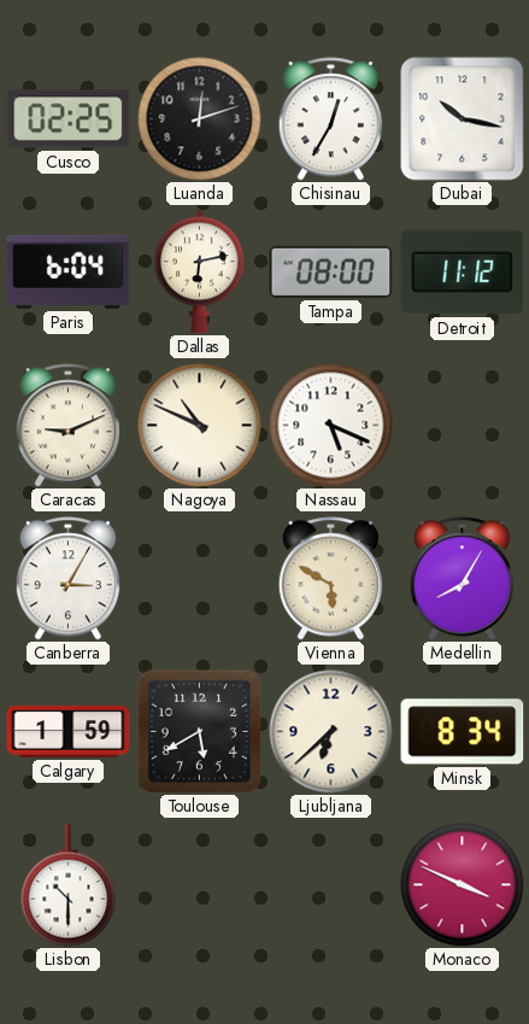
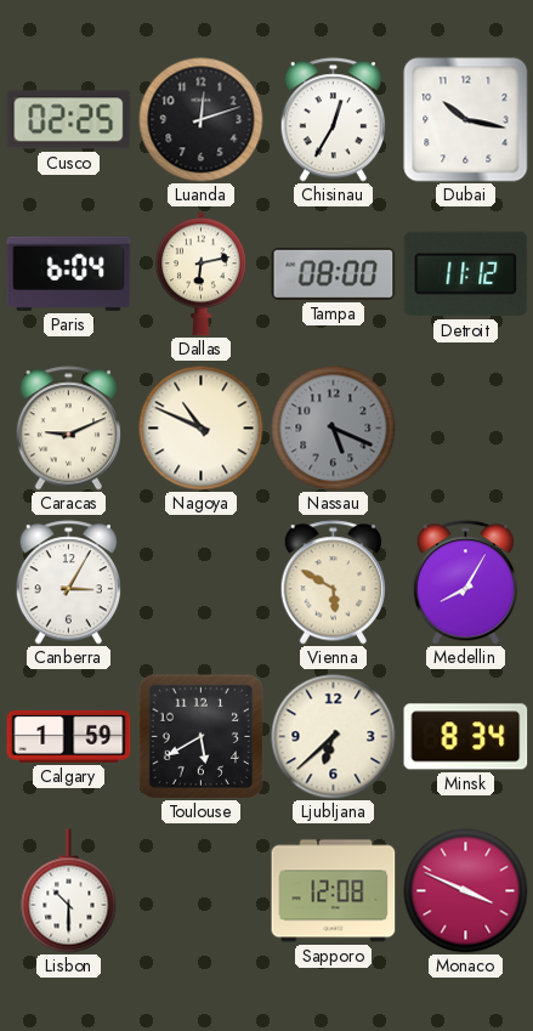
Nassau dial: white -> grey
Sapporo: none -> 12:08
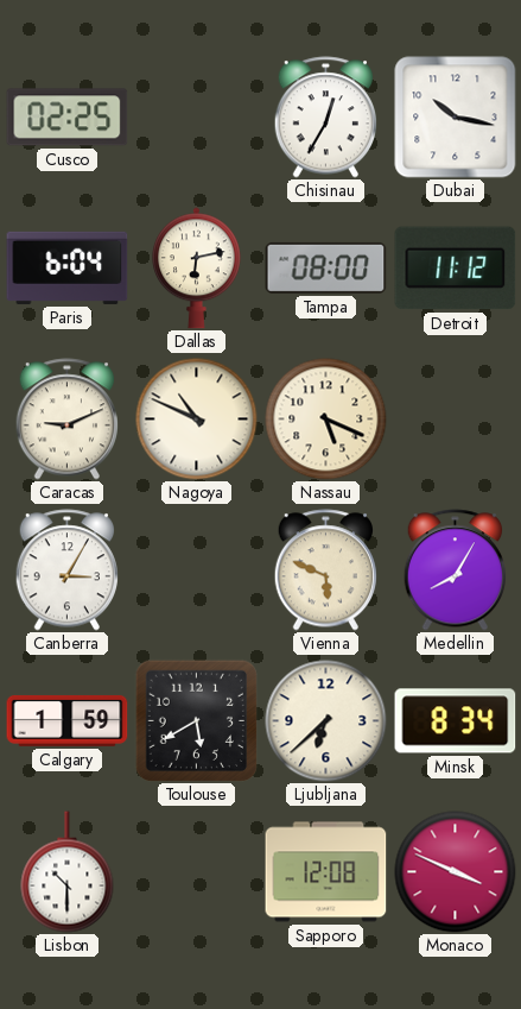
Luanda: 12:12 -> none
Nassau dial: grey -> cream
Vienna: 5:50 -> 5:49
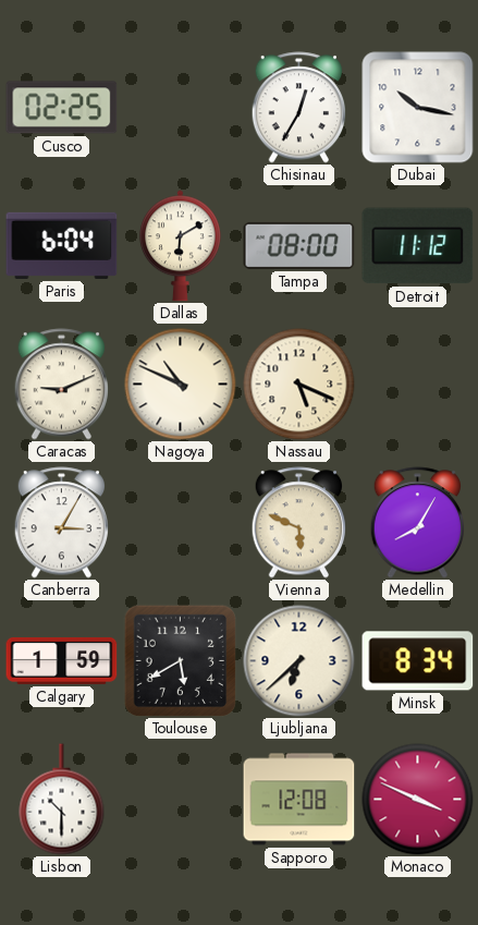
Dallas: 6:13 -> 6:10
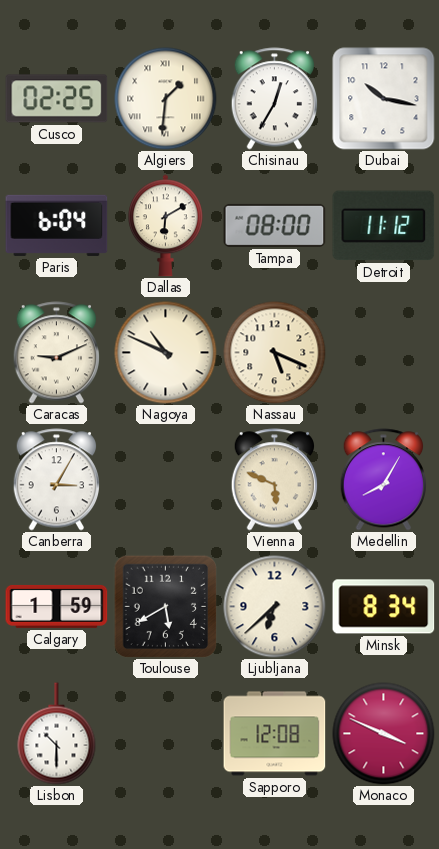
Algiers: none -> 1:31
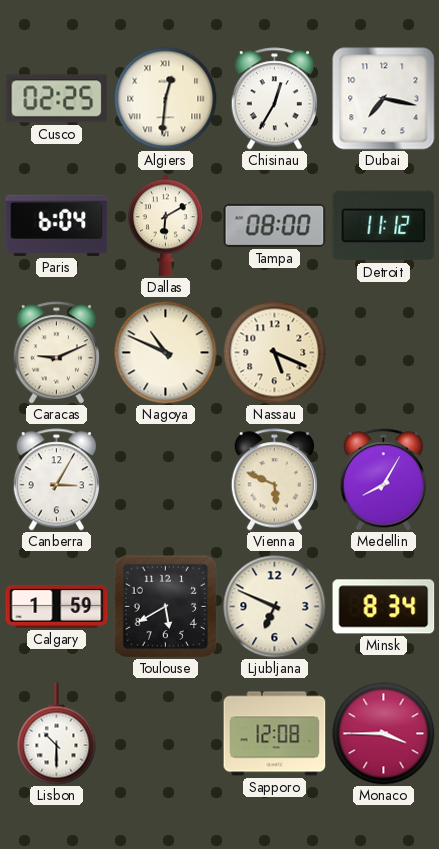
Algiers: 1:31 -> 12:31
Dubai: 10:17 -> 7:17
Ljubljana: 6:38 -> 6:49
Monaco: 3:49 -> 3:45
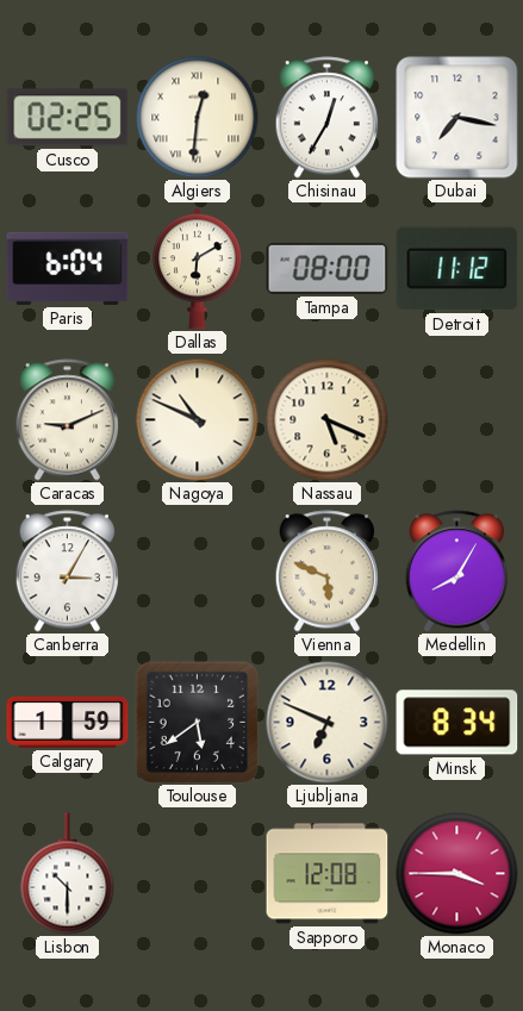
Toulouse: 5:40 -> 5:39
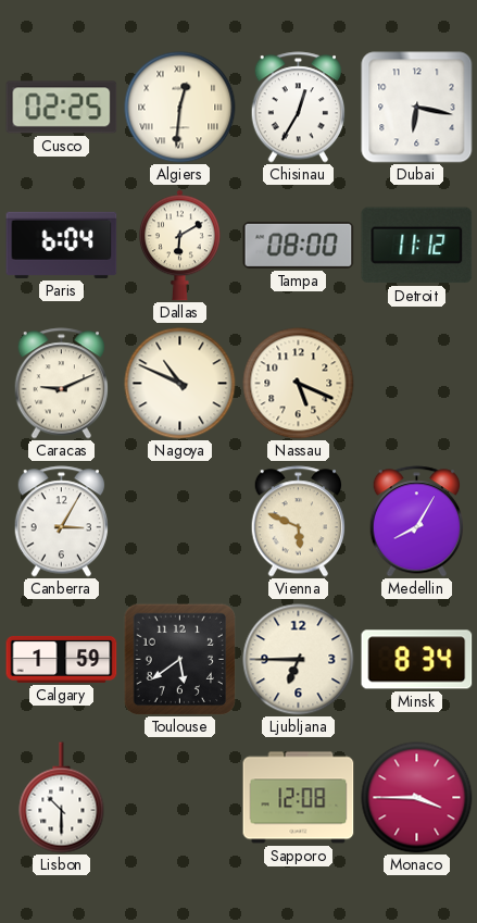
Dubai: 7:17 -> 6:17
Ljubljana: 6:49 -> 6:45
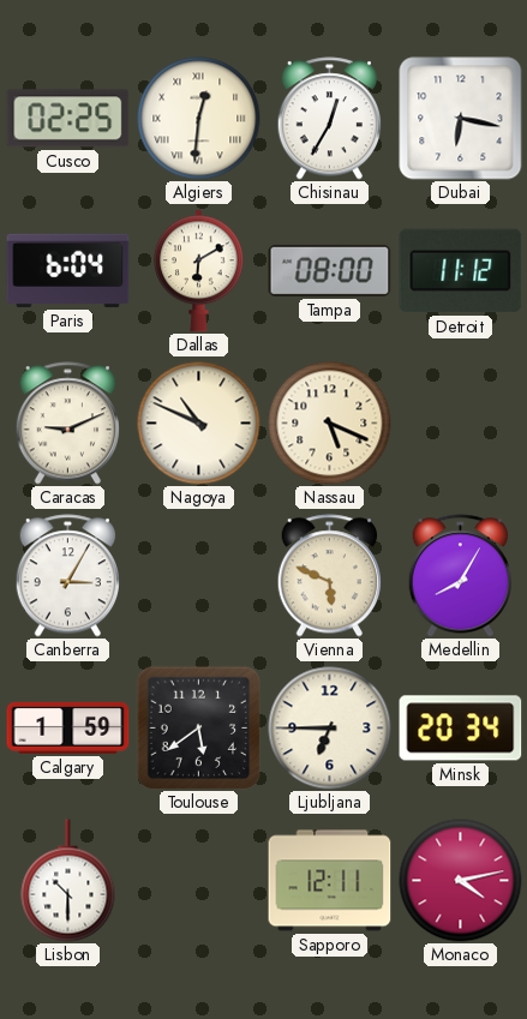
Minsk: 8:34 -> 20:34
Sapporo: 12:08 -> 12:11
Monaco: 3:45 -> 4:13
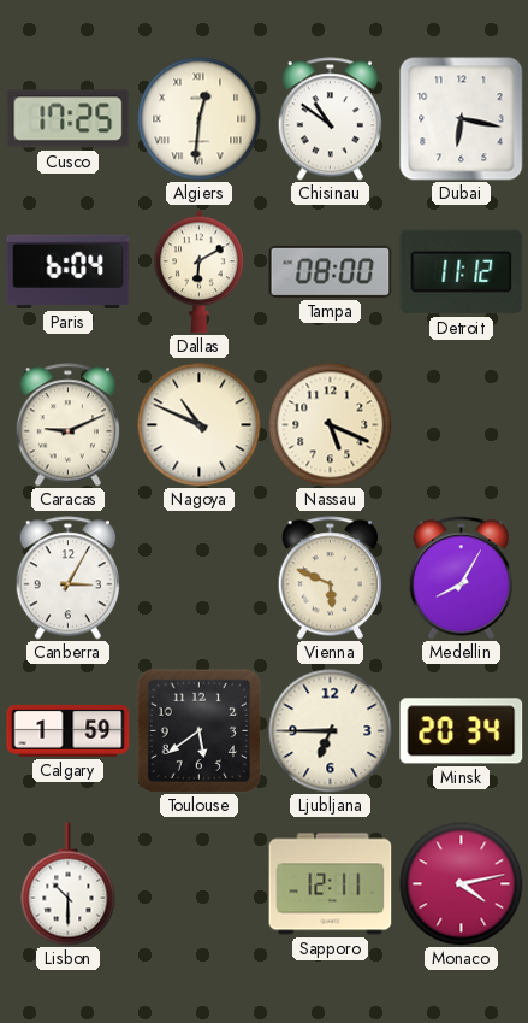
Cusco: 02:25 -> 17:25
Chisinau: 12:35 -> 10:51
